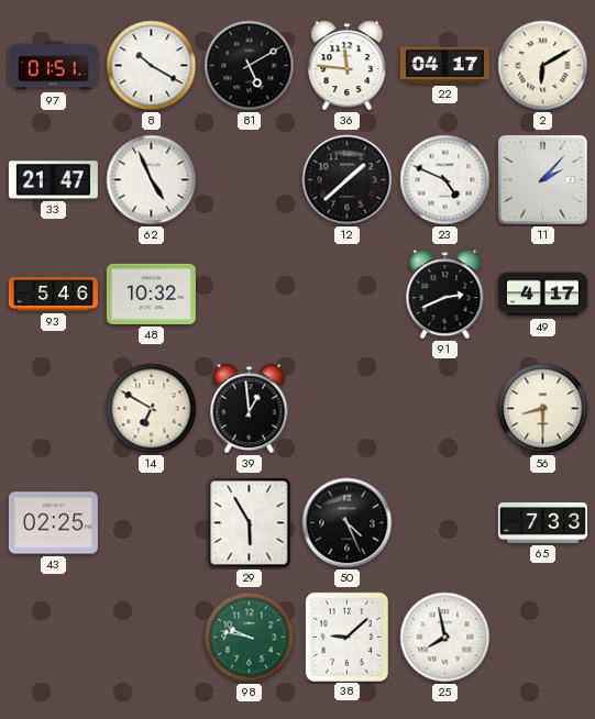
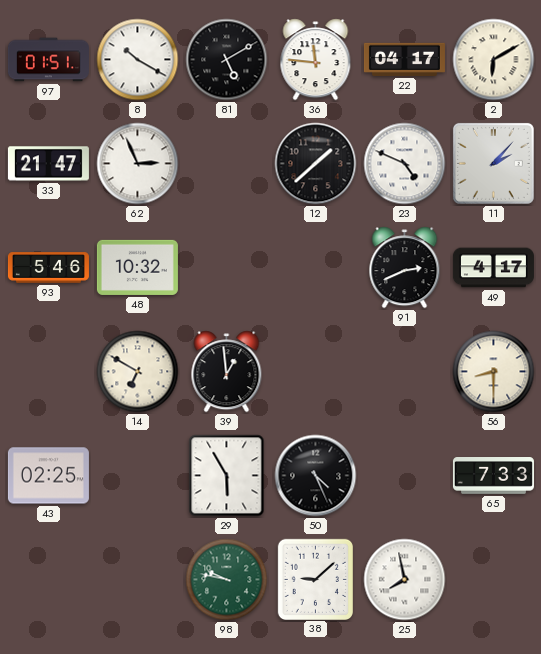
62: 4:56 -> 2:56
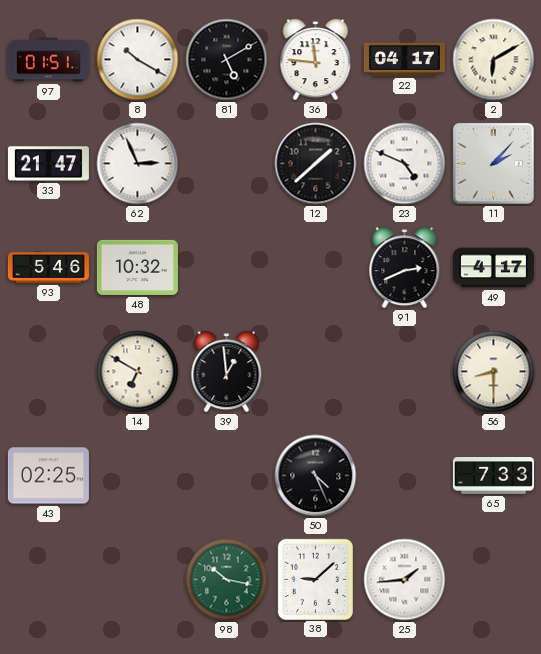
29: 5:55 -> none
98: 9:47 -> 10:17
25: 7:58 -> 1:44
